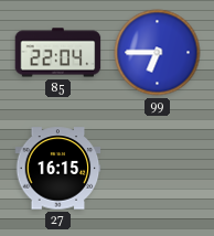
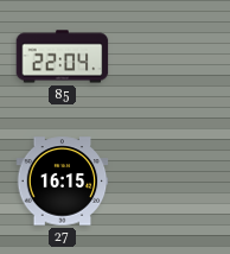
99: 6:45 -> none
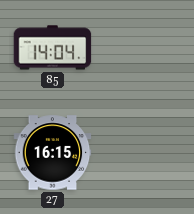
85: 22:04 -> 14:04
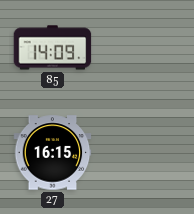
85: 14:04 -> 14:09
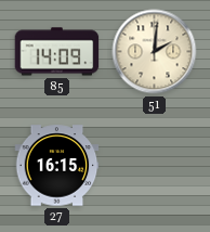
51: none -> 2:01
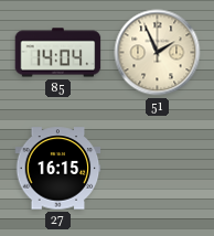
85: 14:09 -> 14:04
51: 2:01 -> 1:56
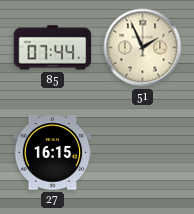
85: 14:04 -> 07:44
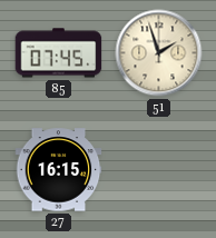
85: 07:44 -> 07:45
51: 1:56 -> 1:57
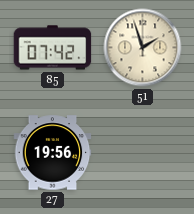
85: 07:45 -> 07:42
27: 16:15 -> 19:56
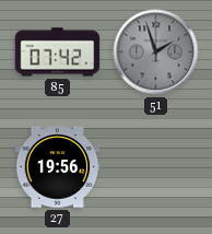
51 dial: cream -> grey
